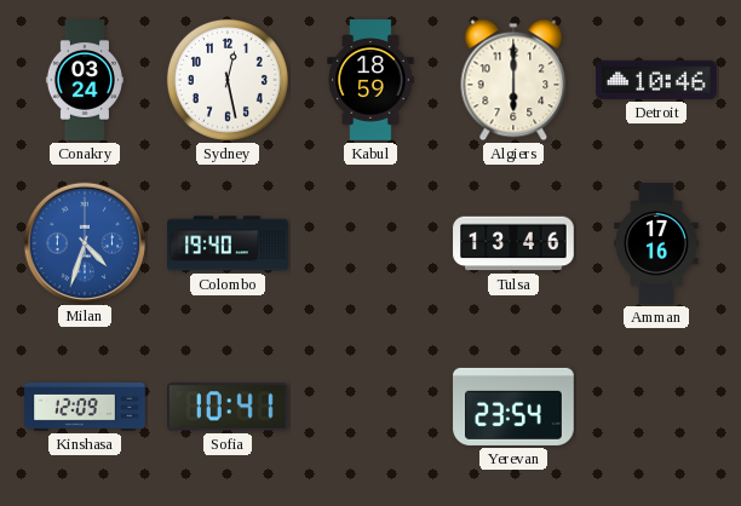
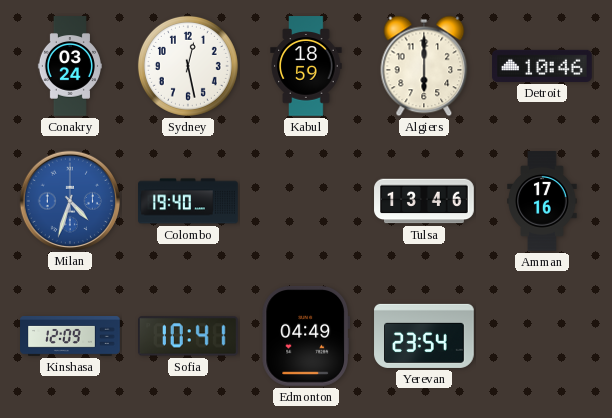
Edmonton: none -> 04:49
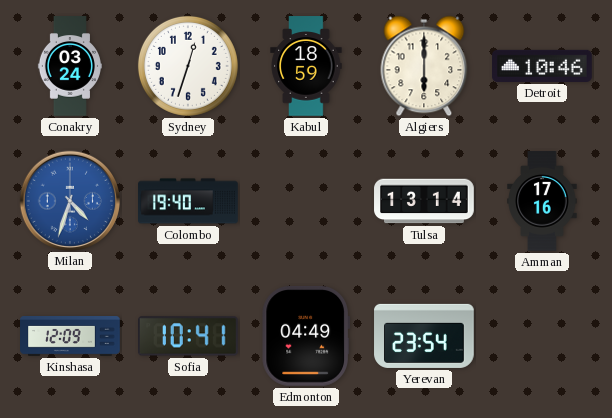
Sydney: 12:28 -> 12:33
Tulsa: 13:46 -> 13:14
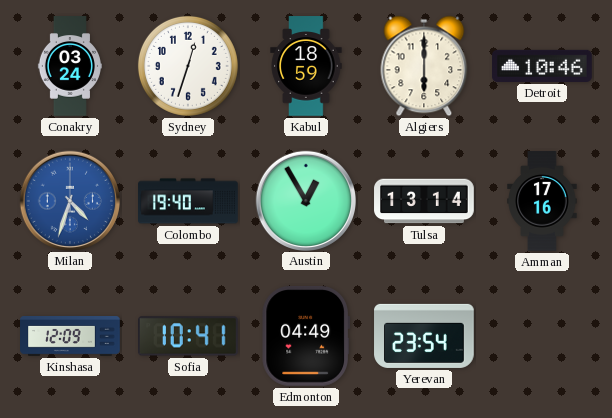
Austin: none -> 12:55
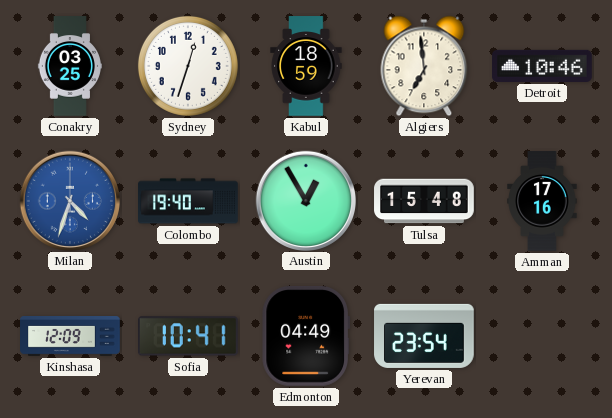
Conakry: 03:24 -> 03:25
Algiers: 6:00 -> 6:59
Tulsa: 13:14 -> 15:48
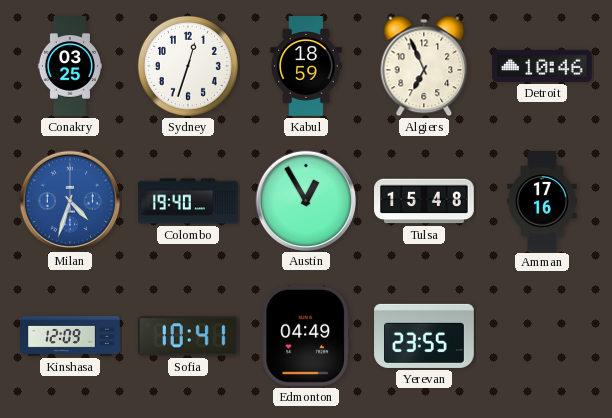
Algiers: 6:59 -> 6:56
Yerevan: 23:54 -> 23:55
